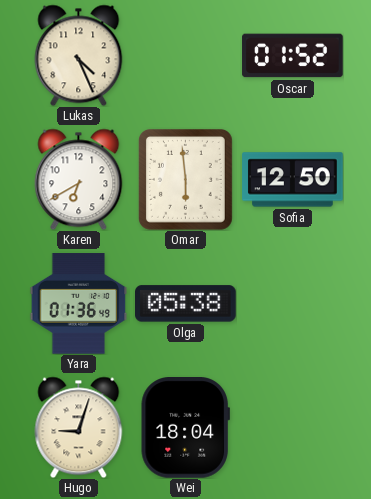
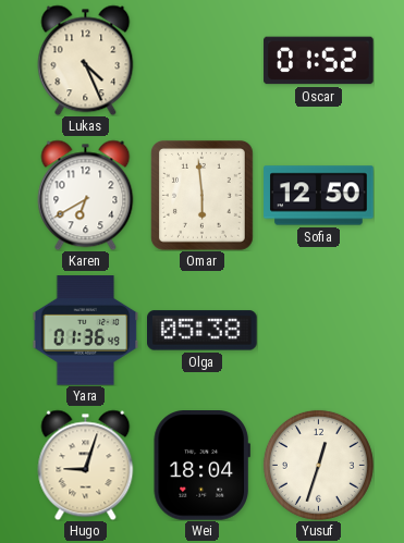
Yusuf: none -> 12:33
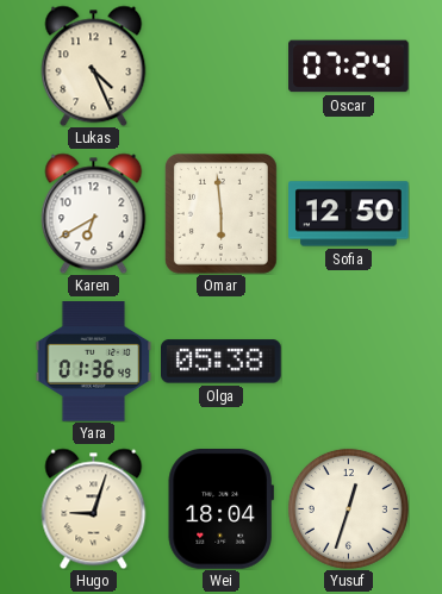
Oscar: 01:52 -> 07:24
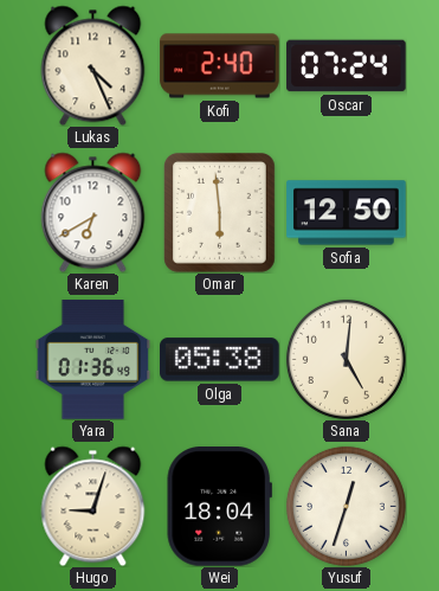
Kofi: none -> 2:40
Sana: none -> 5:01
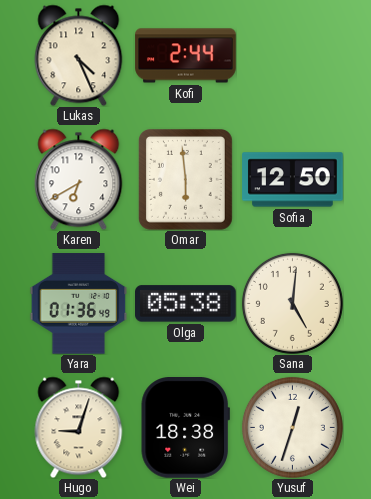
Kofi: 2:40 -> 2:44
Oscar: 07:24 -> none
Wei: 18:04 -> 18:38
